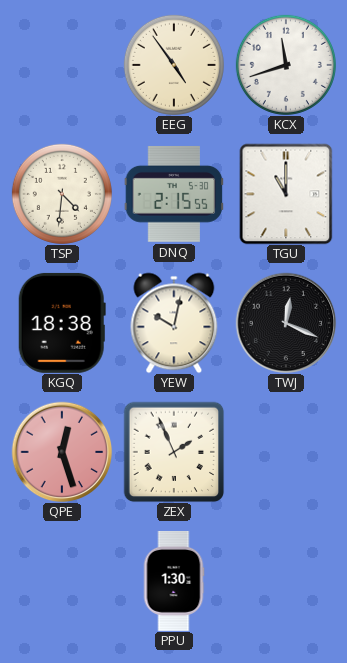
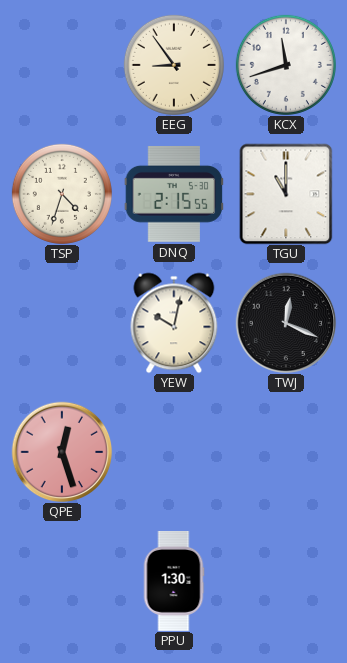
EEG: 4:54 -> 8:54
TSP: 4:31 -> 4:33
KGQ: 18:38 -> none
ZEX: 1:56 -> none
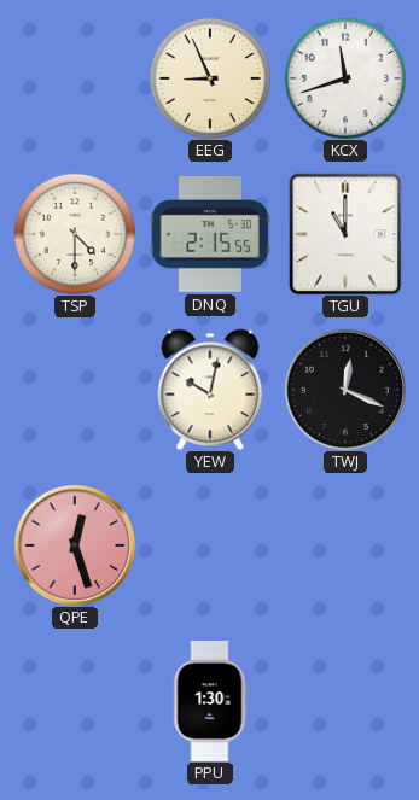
EEG: 8:54 -> 8:56
TSP: 4:33 -> 4:30
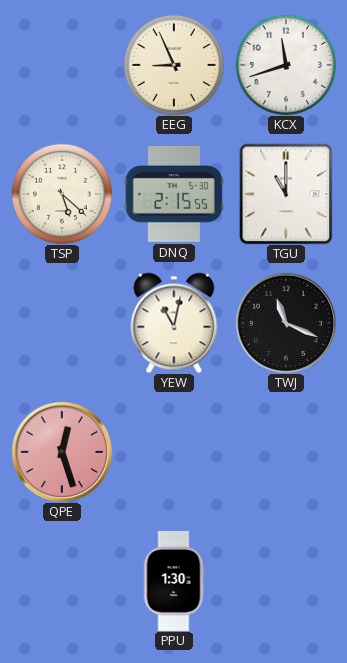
TSP: 4:30 -> 5:22
YEW: 10:02 -> 11:02
TWJ: 12:19 -> 11:19
